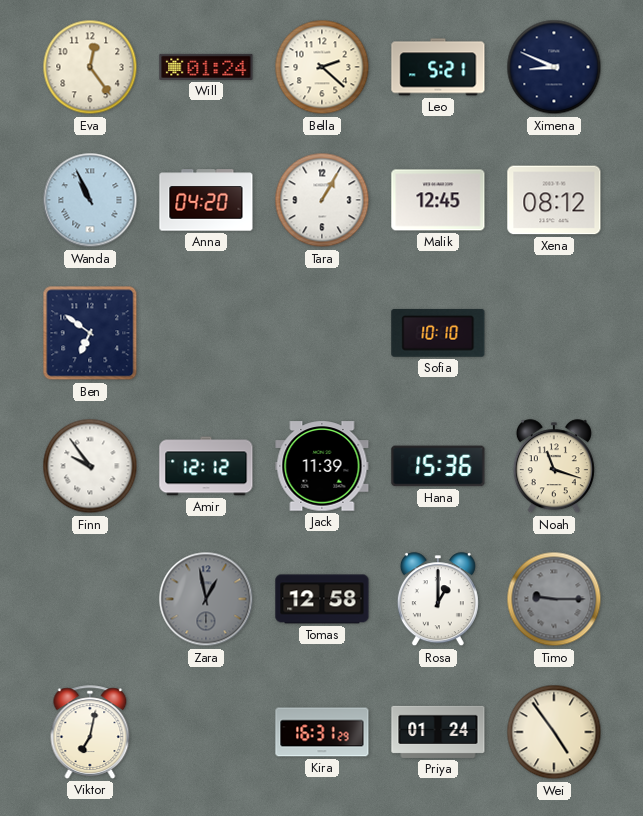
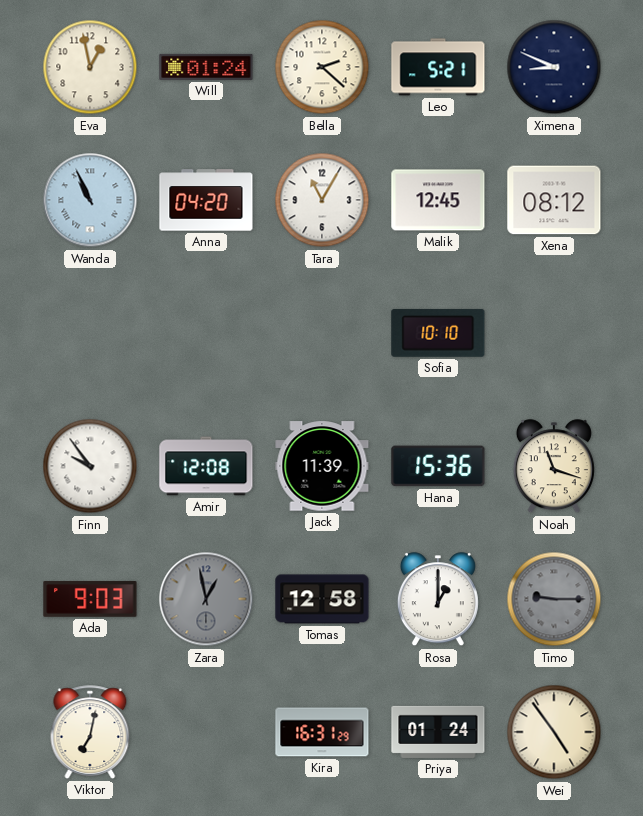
Eva: 12:24 -> 12:58
Tara: 1:05 -> 11:05
Ben: 6:51 -> none
Amir: 12:12 -> 12:08
Ada: none -> 9:03
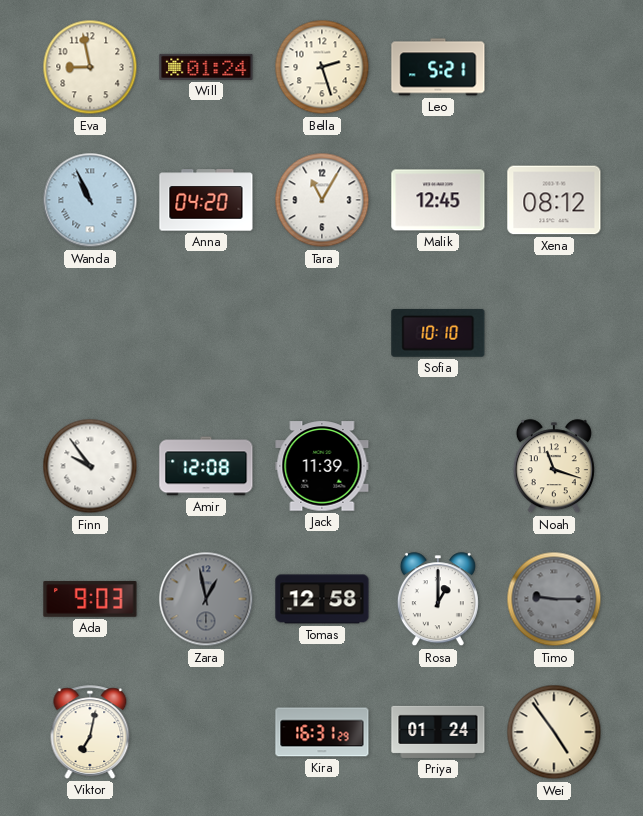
Eva: 12:58 -> 8:58
Bella: 2:22 -> 2:27
Ximena: 8:49 -> none
Hana: 15:36 -> none
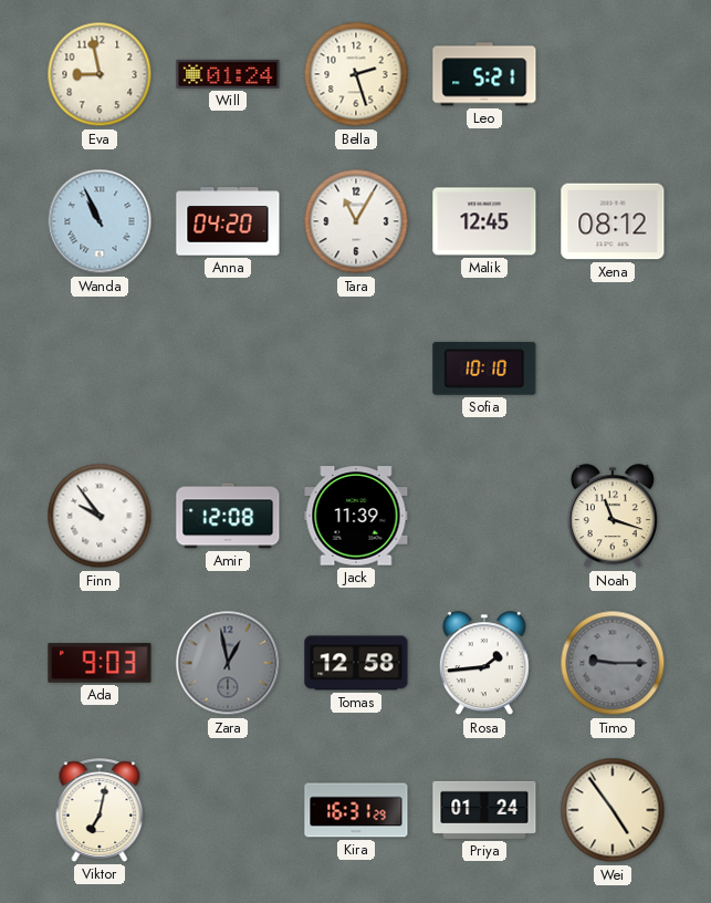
Rosa: 1:00 -> 1:44
